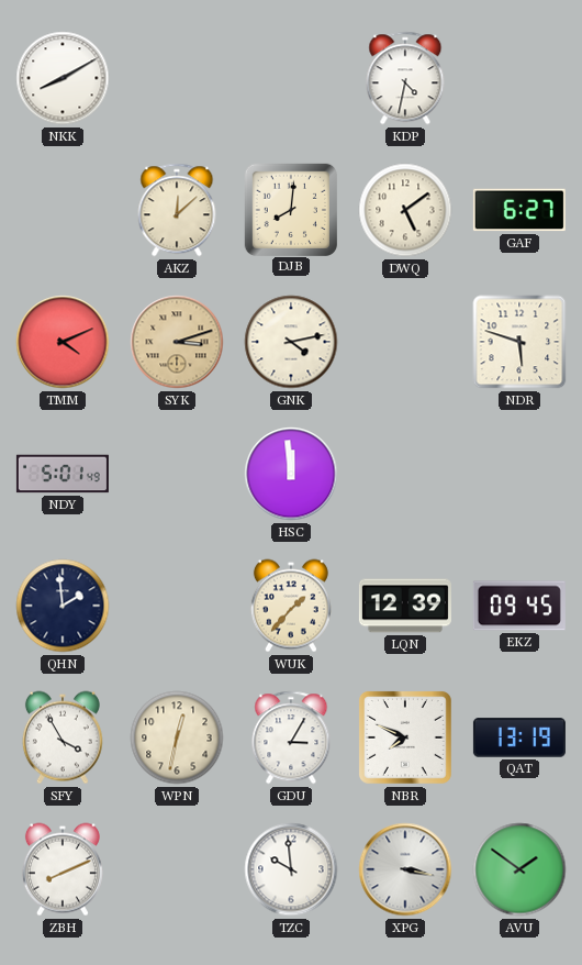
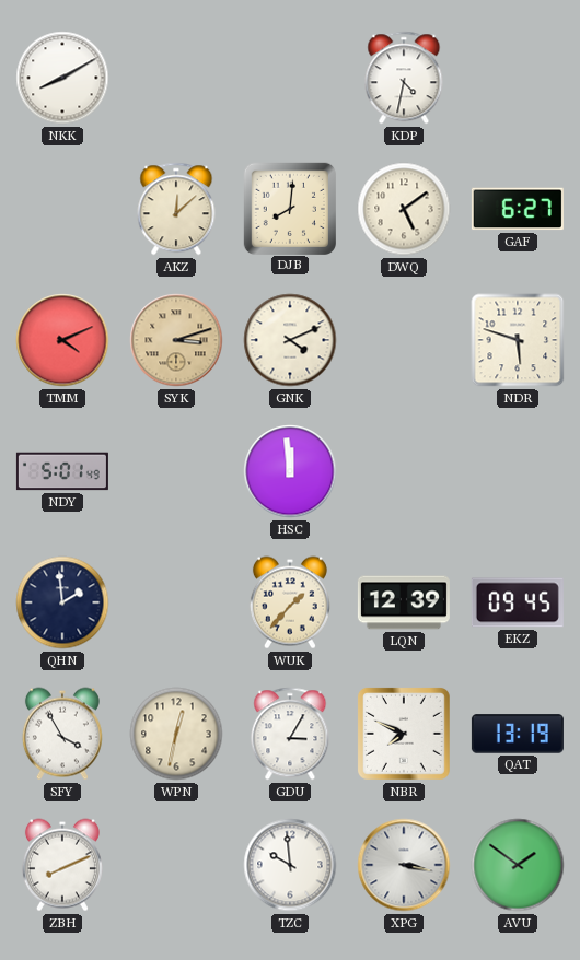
GNK: 4:13 -> 4:11
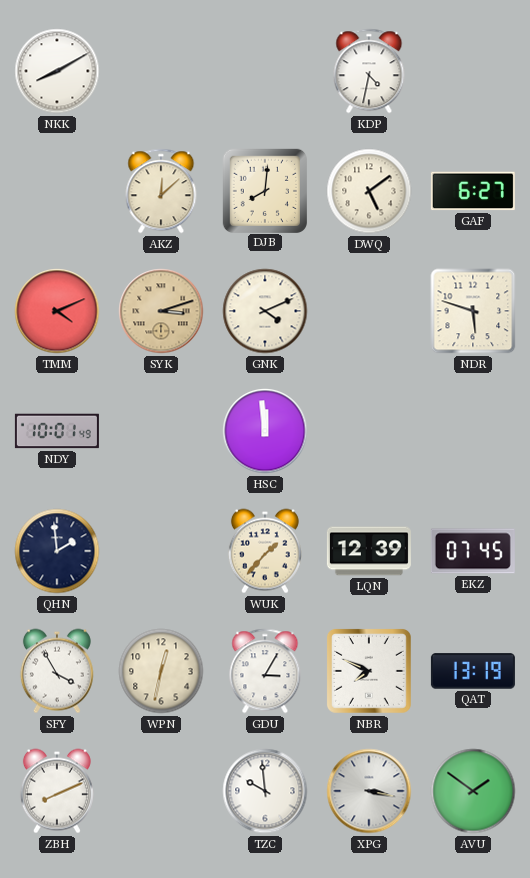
NDY: 5:01 -> 10:01
EKZ: 09:45 -> 07:45
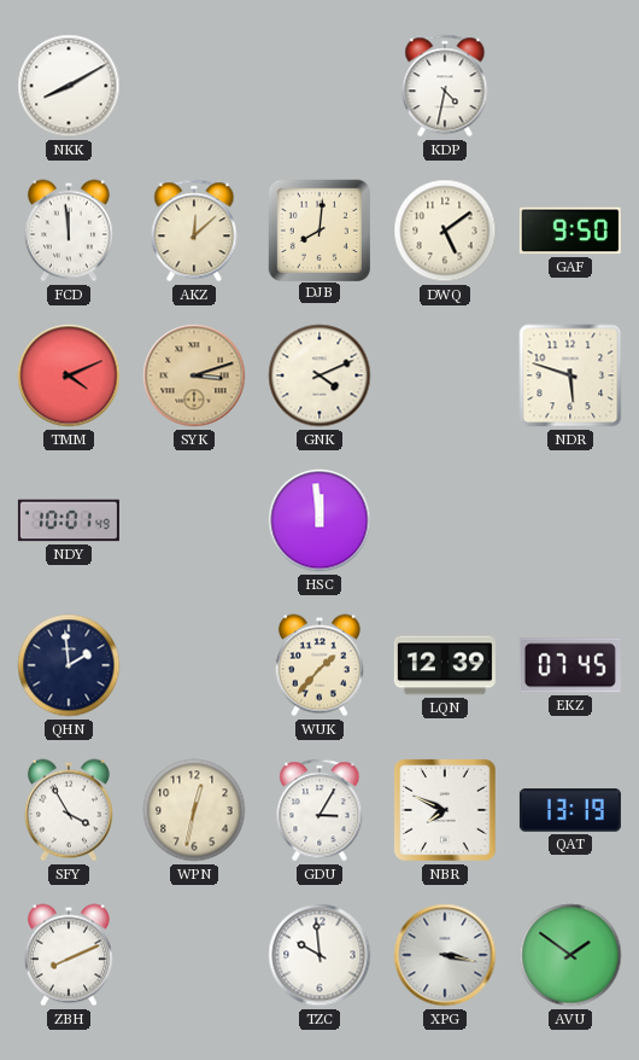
FCD: none -> 11:59
GAF: 6:27 -> 9:50
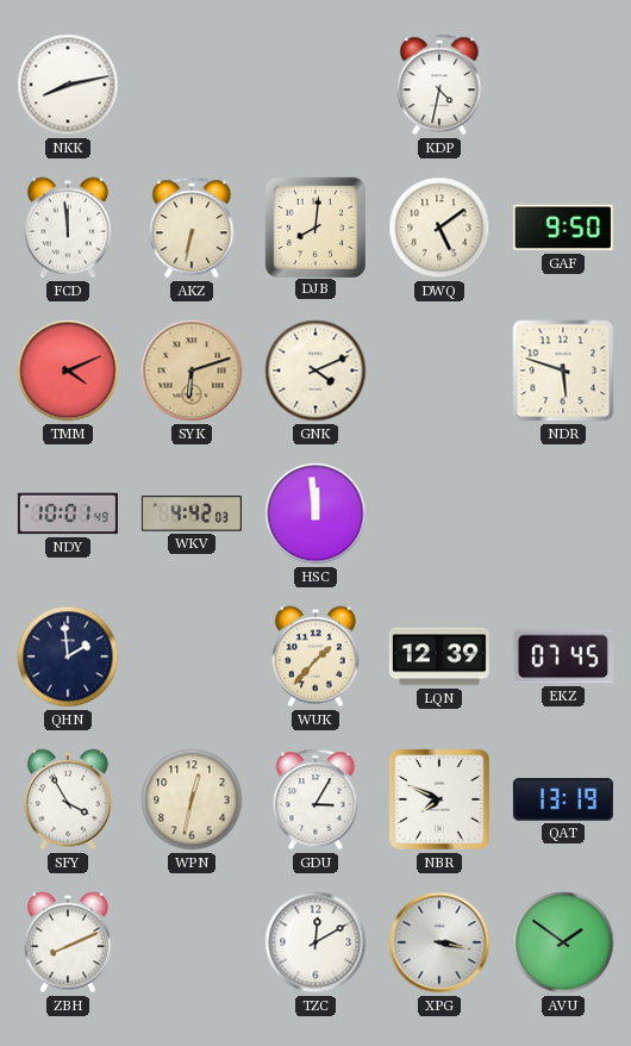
NKK: 8:10 -> 8:13
AKZ: 12:08 -> 6:32
SYK: 3:12 -> 6:12
WKV: none -> 4:42
TZC: 9:59 -> 12:10
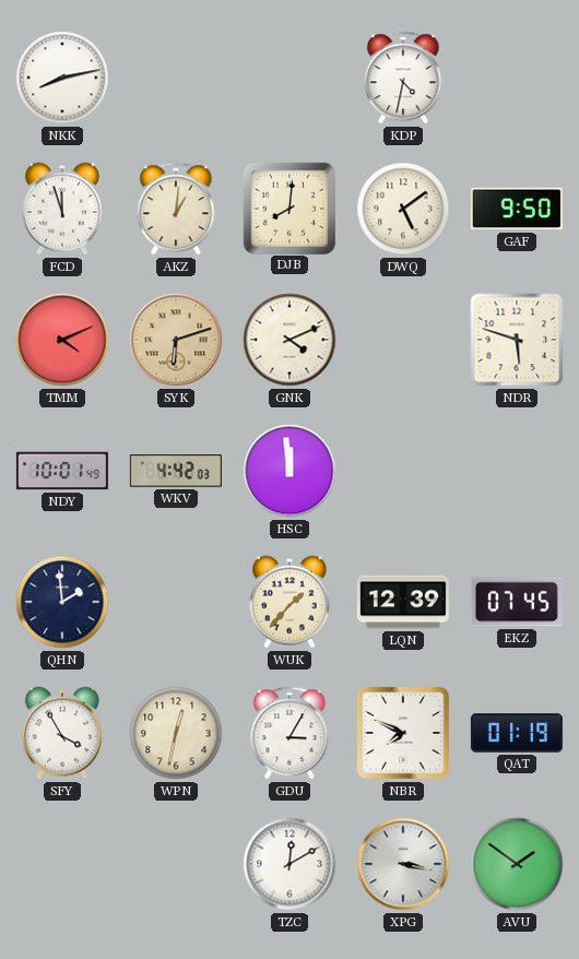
FCD: 11:59 -> 11:57
AKZ: 6:32 -> 1:01
QAT: 13:19 -> 01:19
ZBH: 8:11 -> none
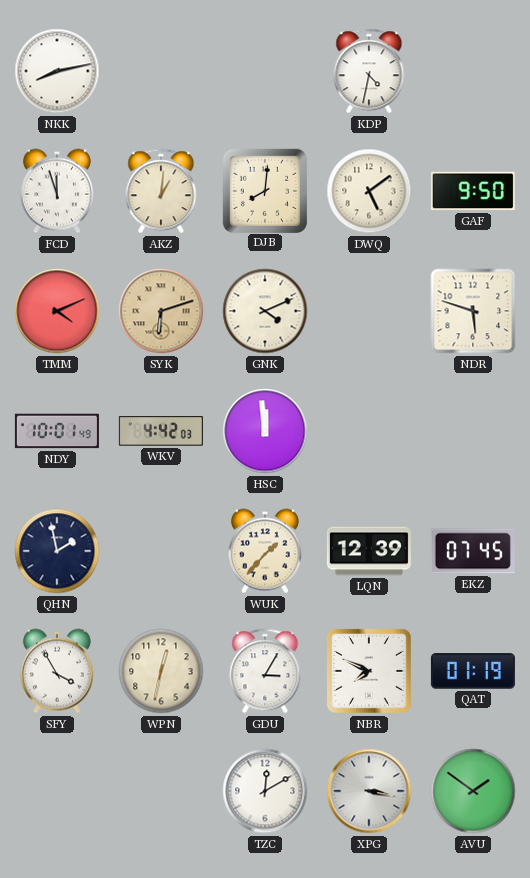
QHN: 1:59 -> 1:58
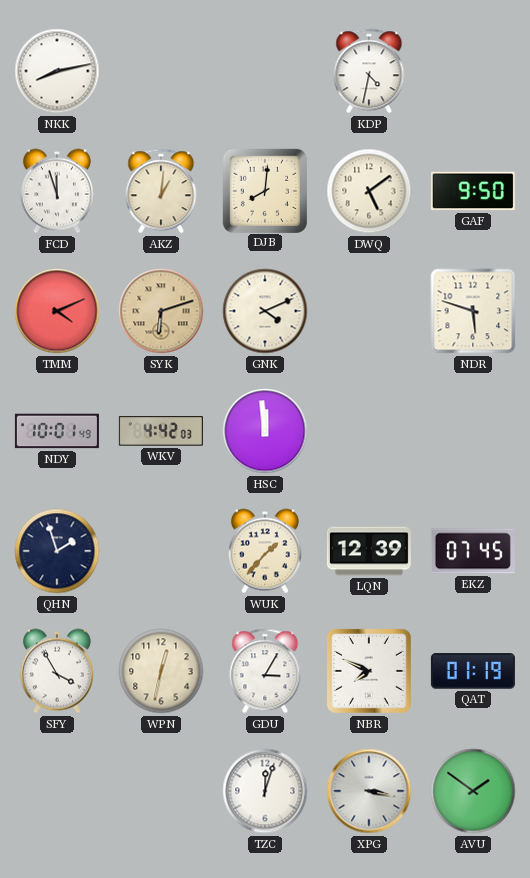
QHN: 1:58 -> 1:57
TZC: 12:10 -> 12:03
